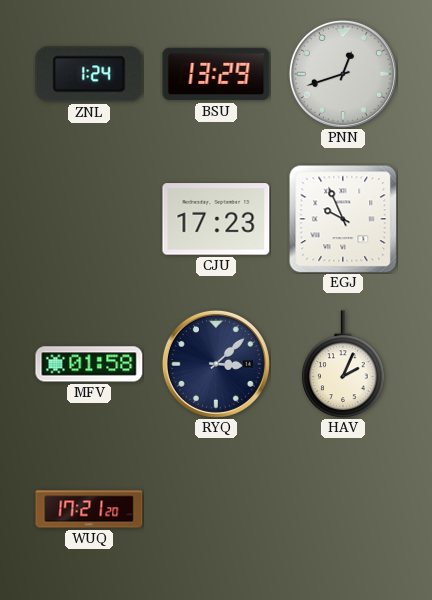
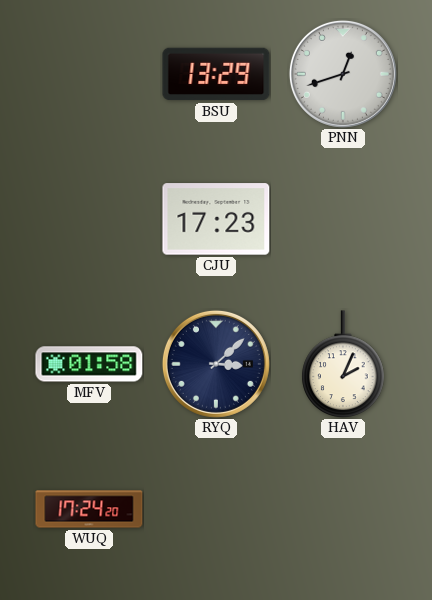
ZNL: 1:24 -> none
EGJ: 9:56 -> none
WUQ: 17:21 -> 17:24
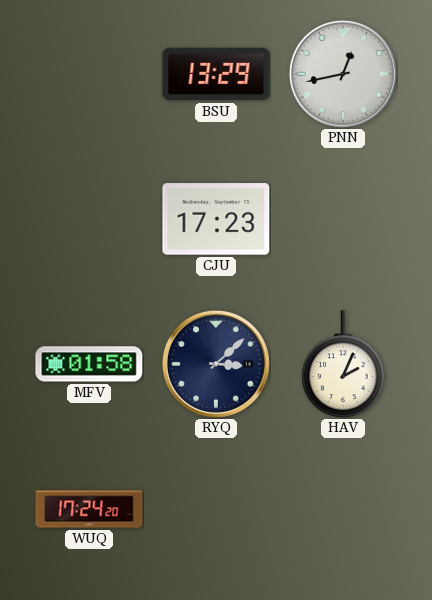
PNN: 12:42 -> 12:43
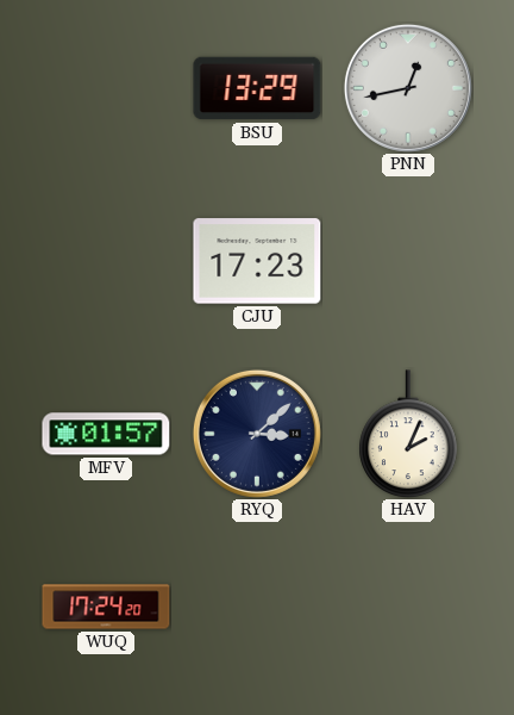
MFV: 01:58 -> 01:57
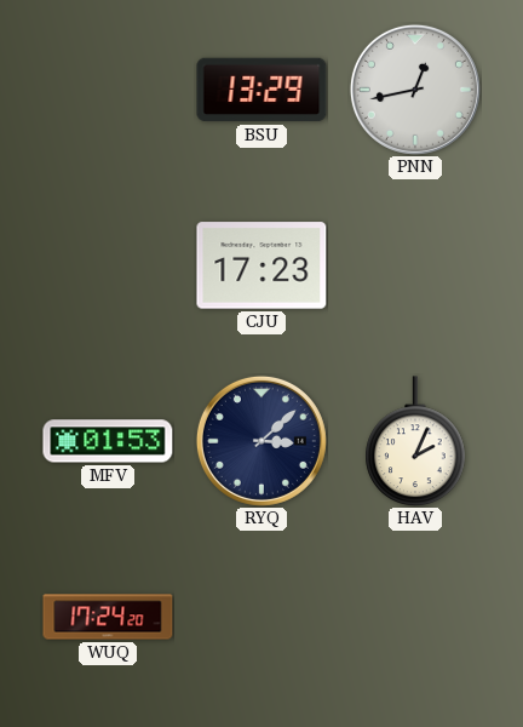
MFV: 01:57 -> 01:53
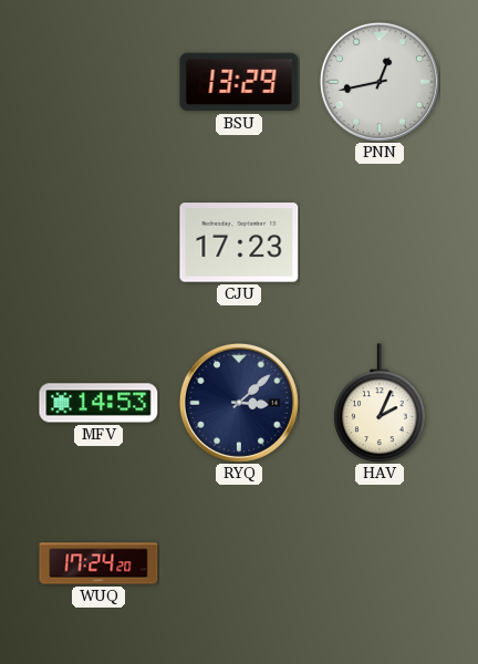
MFV: 01:53 -> 14:53
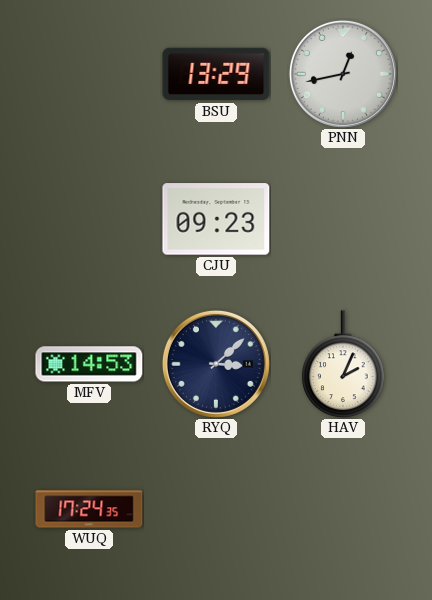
CJU: 17:23 -> 09:23
WUQ: 17:24:20 -> 17:24:35
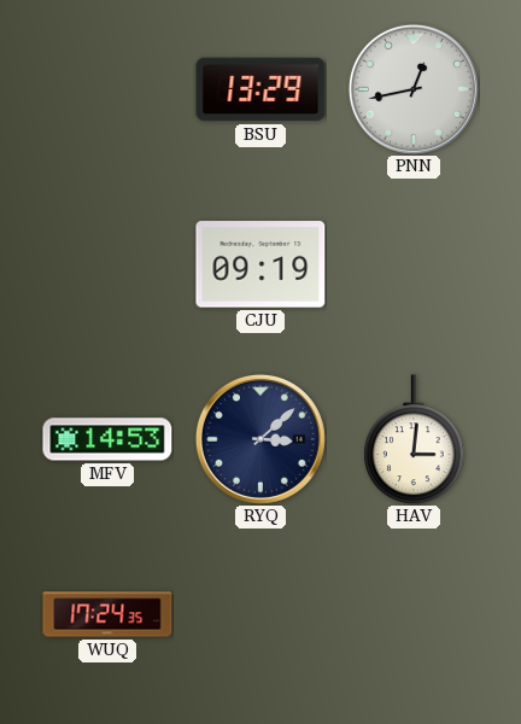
CJU: 09:23 -> 09:19
HAV: 2:04 -> 3:01
